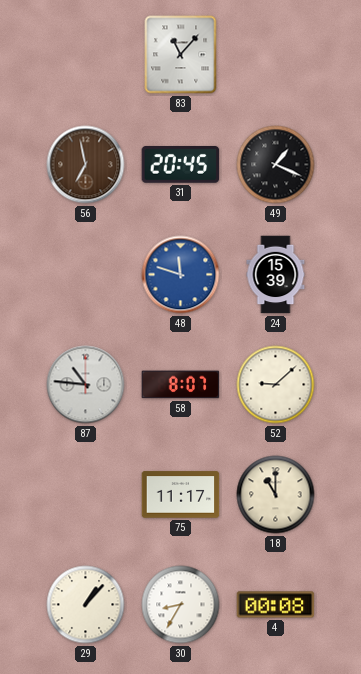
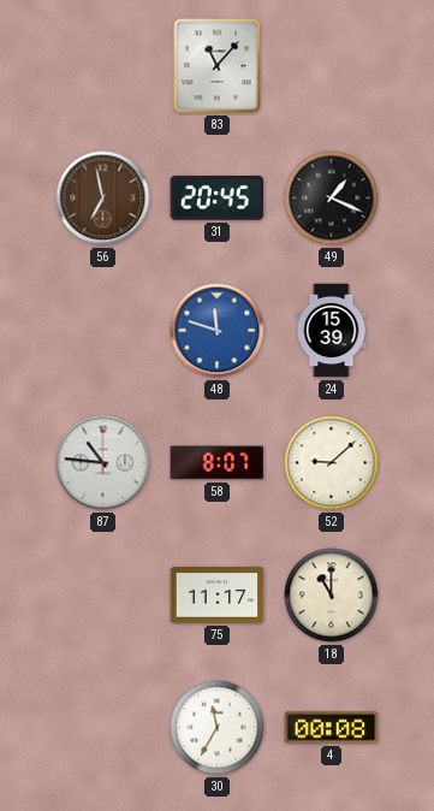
29: 1:07 -> none
30: 8:35 -> 11:35
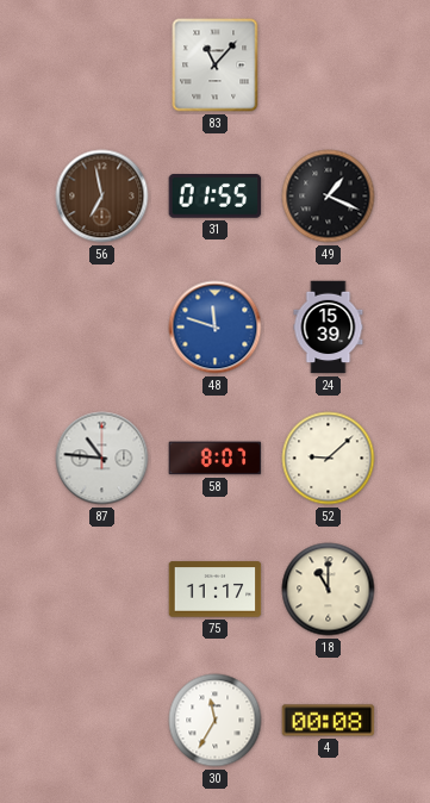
31: 20:45 -> 01:55
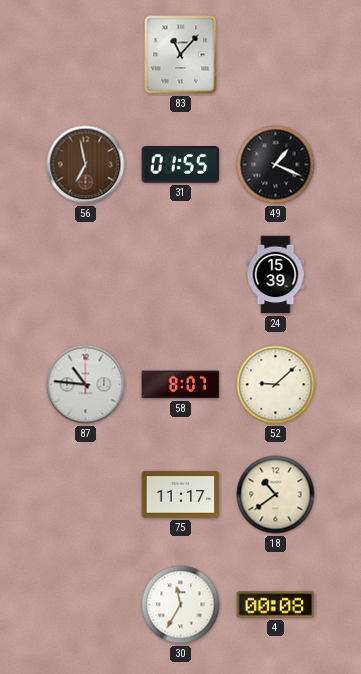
48: 11:48 -> none
18: 11:00 -> 10:39
